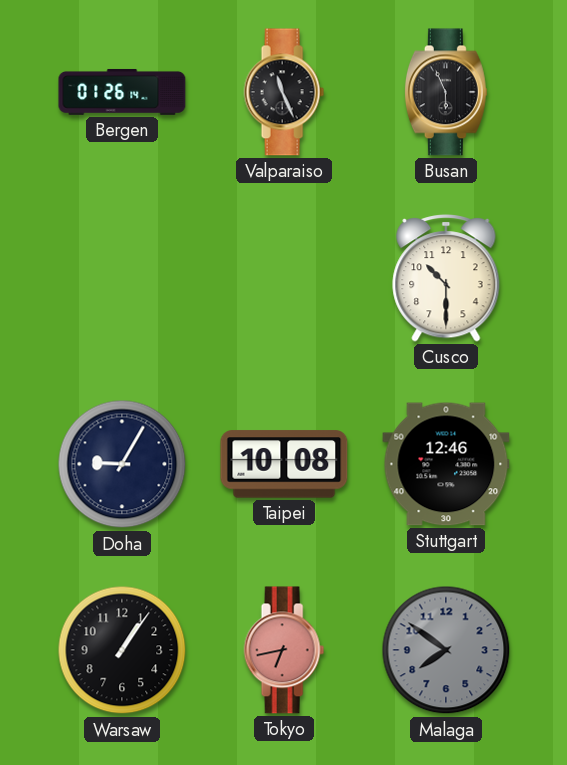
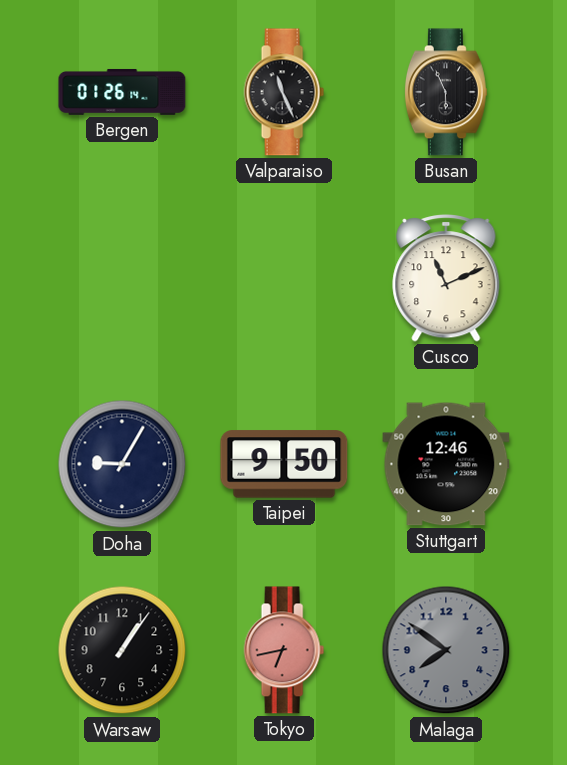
Cusco: 10:30 -> 11:11
Taipei: 10:08 -> 9:50
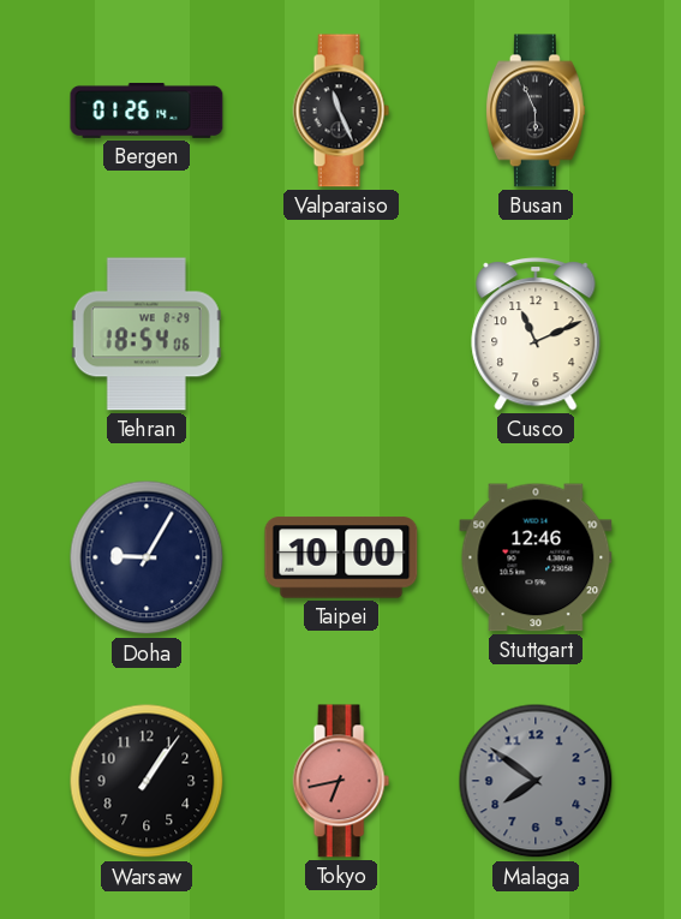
Tehran: none -> 18:54
Taipei: 9:50 -> 10:00
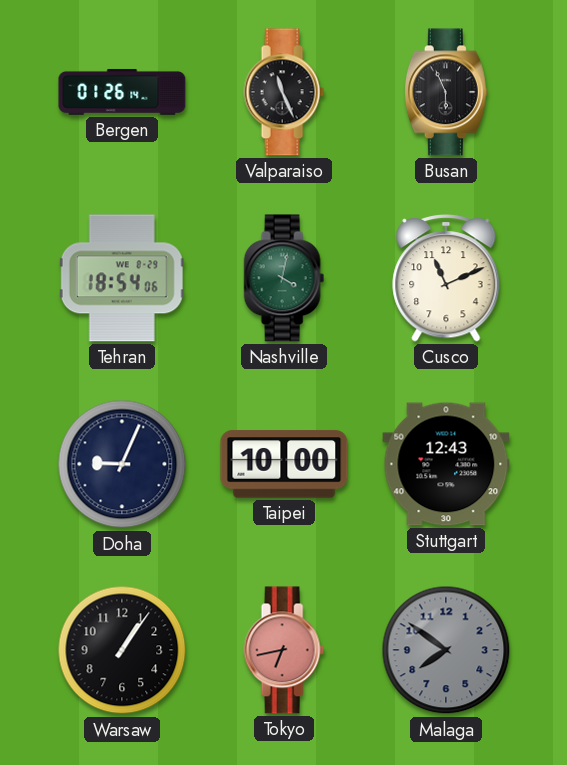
Nashville: none -> 4:02
Doha: 9:05 -> 9:04
Stuttgart: 12:46 -> 12:43
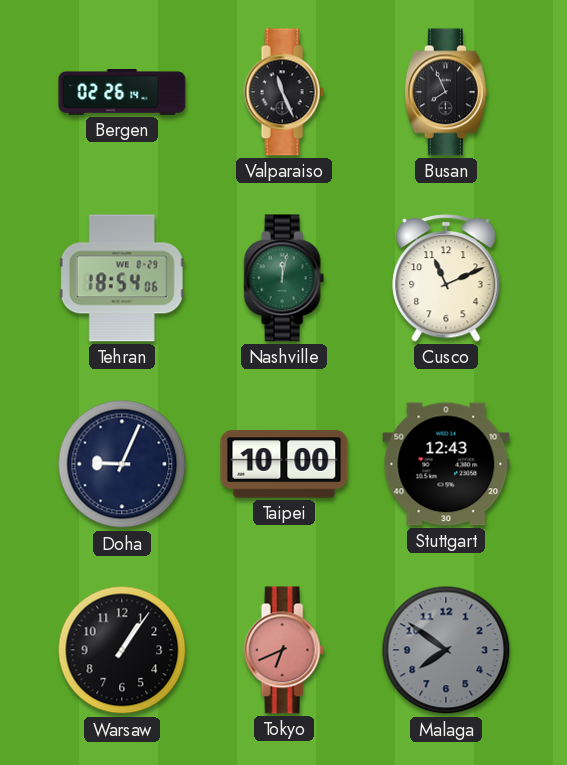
Bergen: 01:26 -> 02:26
Busan: 5:56 -> 7:56
Nashville: 4:02 -> 12:02
Tokyo: 6:43 -> 6:41
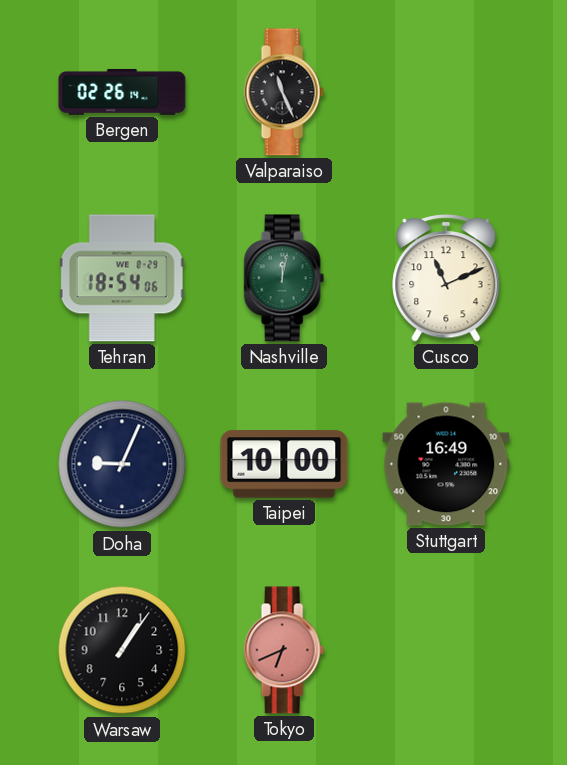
Busan: 7:56 -> none
Stuttgart: 12:43 -> 16:49
Malaga: 7:51 -> none
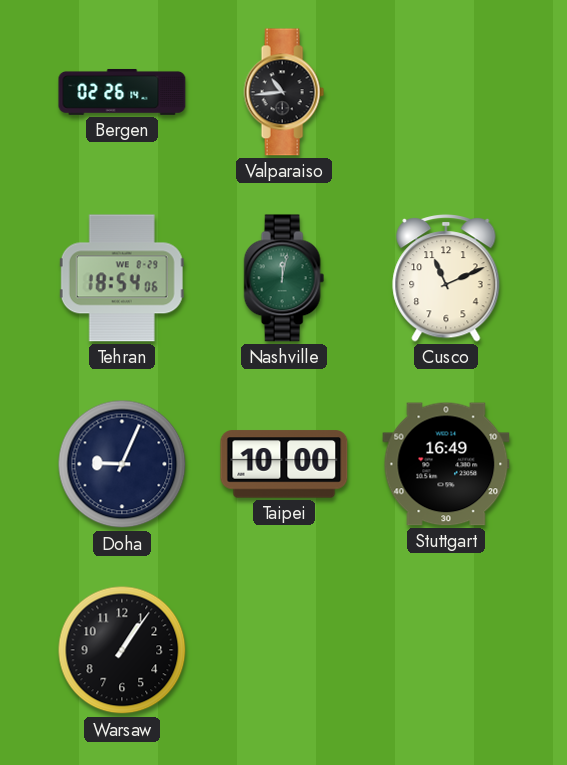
Valparaiso: 11:26 -> 10:44
Tokyo: 6:41 -> none
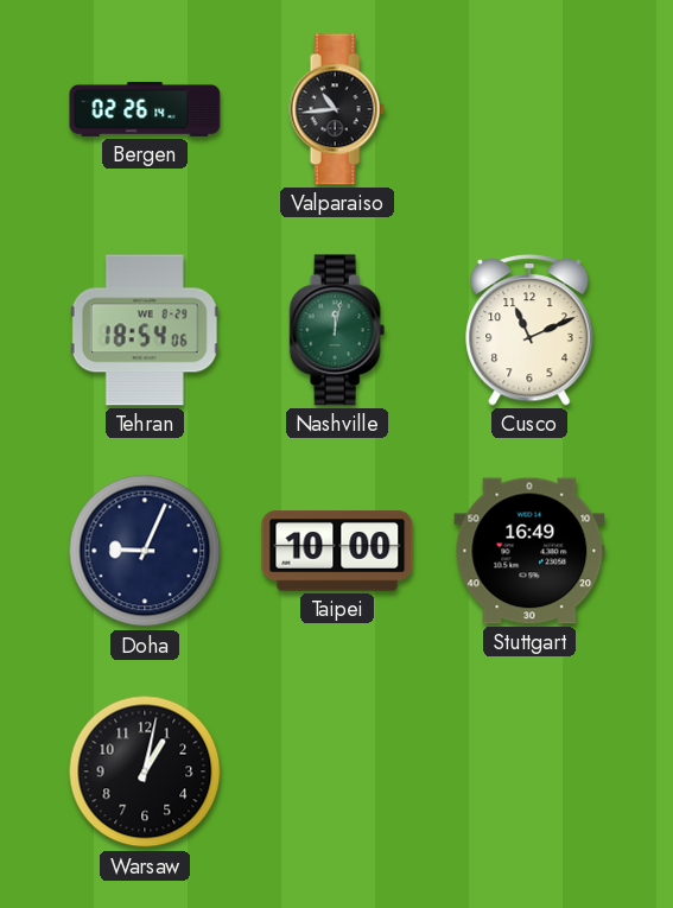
Warsaw: 1:06 -> 1:02
